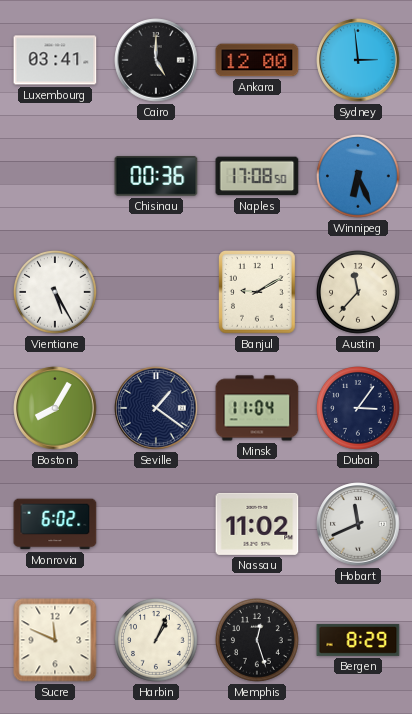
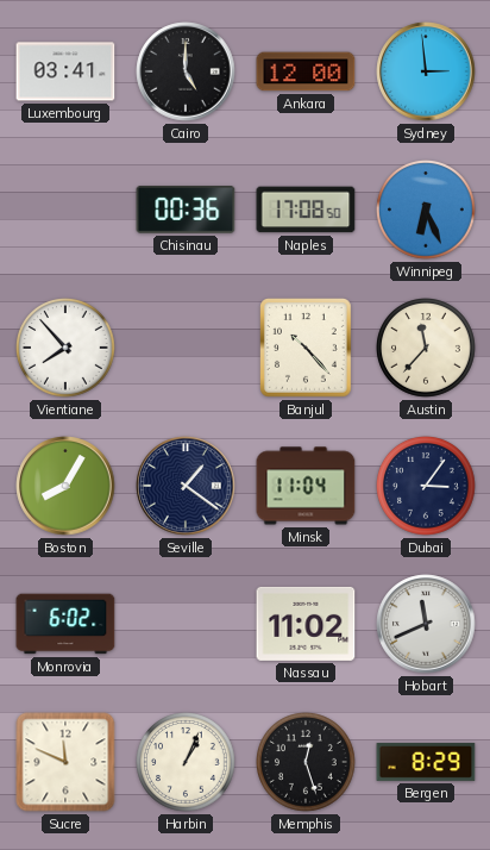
Vientiane: 5:25 -> 7:53
Banjul: 9:10 -> 10:23
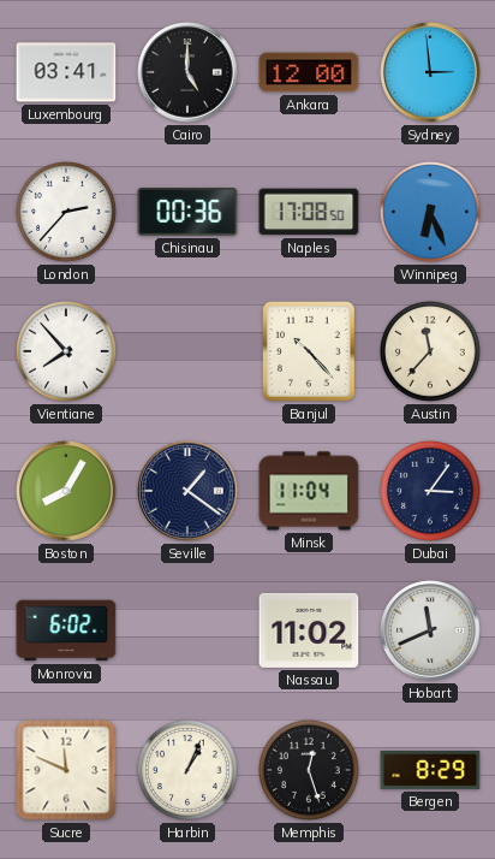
London: none -> 2:37
